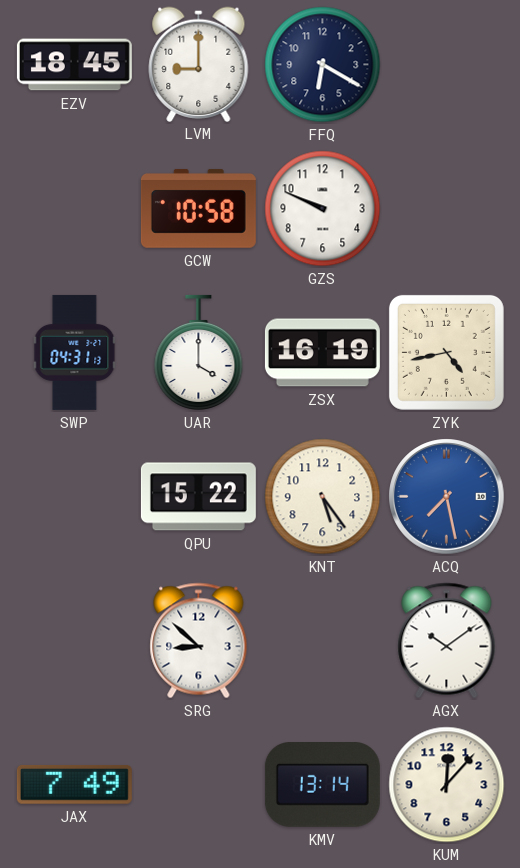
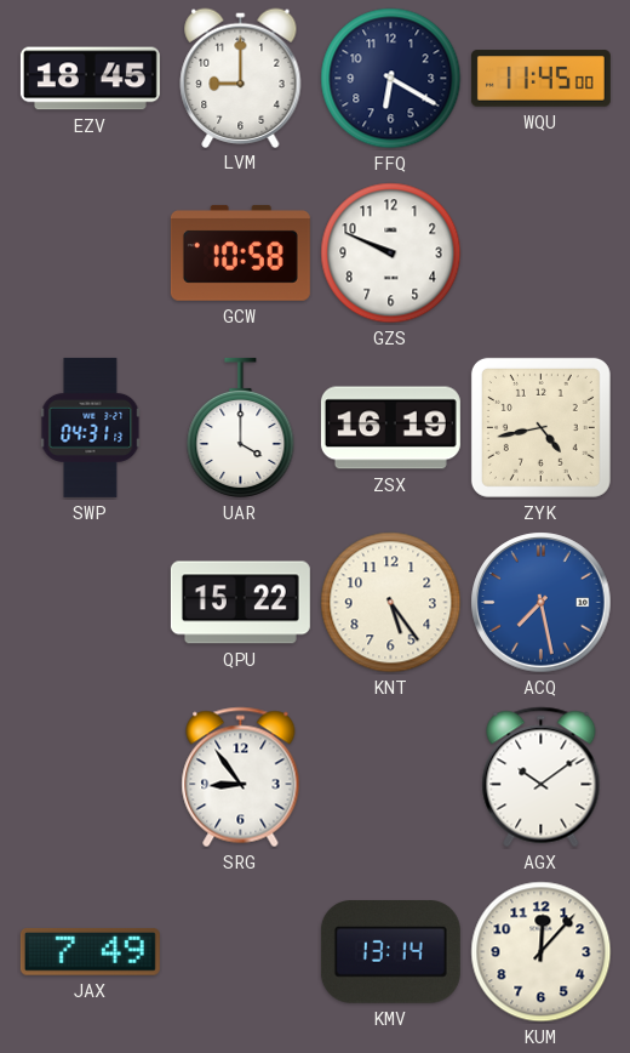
WQU: none -> 11:45
SRG: 8:52 -> 8:54
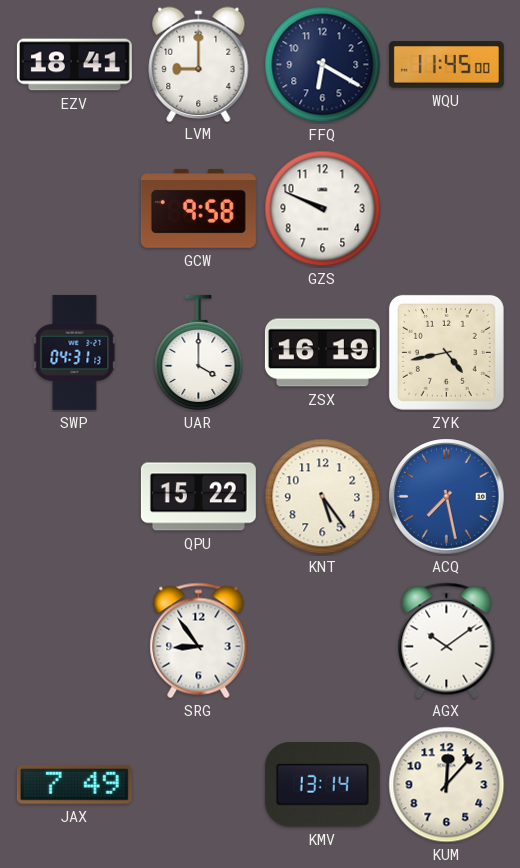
EZV: 18:45 -> 18:41
GCW: 10:58 -> 9:58
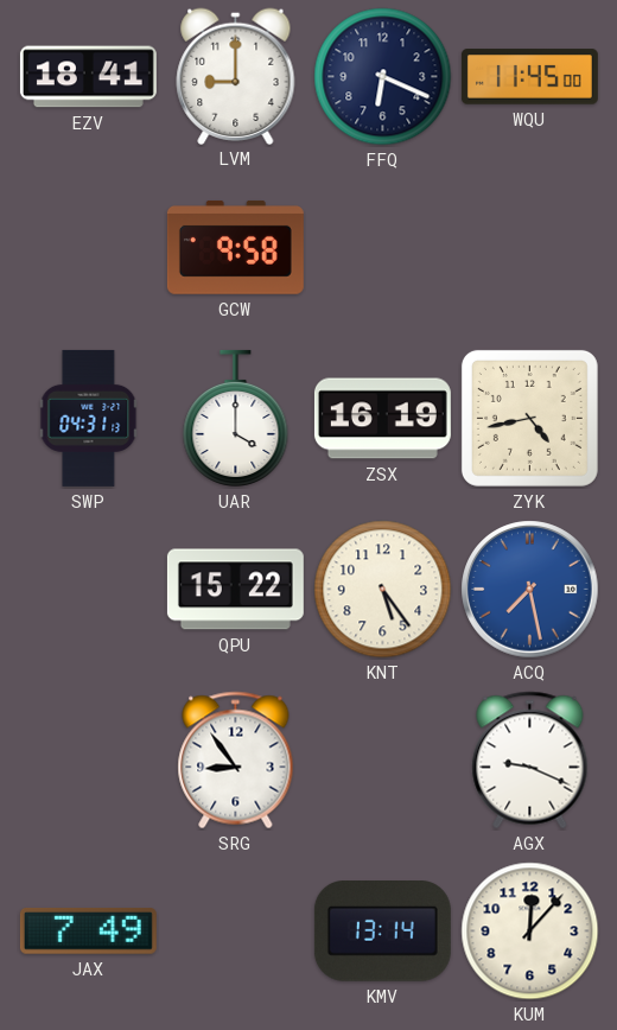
FFQ: 6:20 -> 6:19
GZS: 9:49 -> none
AGX: 10:09 -> 9:19
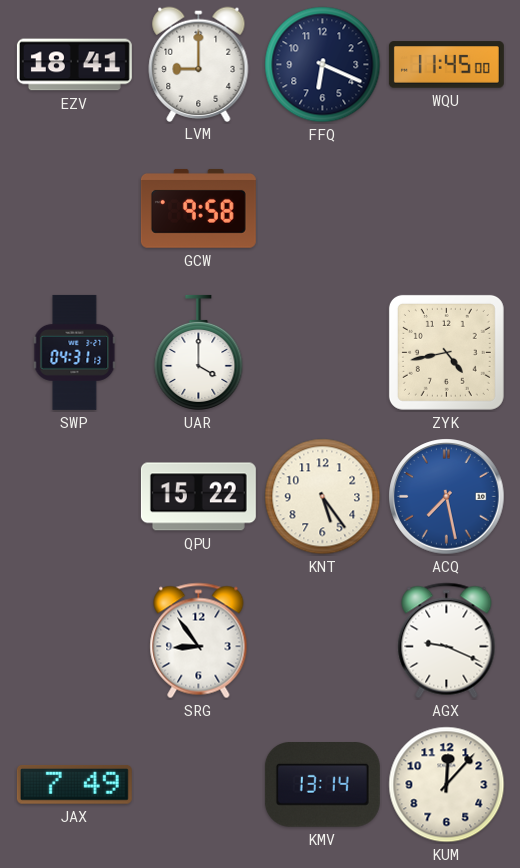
ZSX: 16:19 -> none
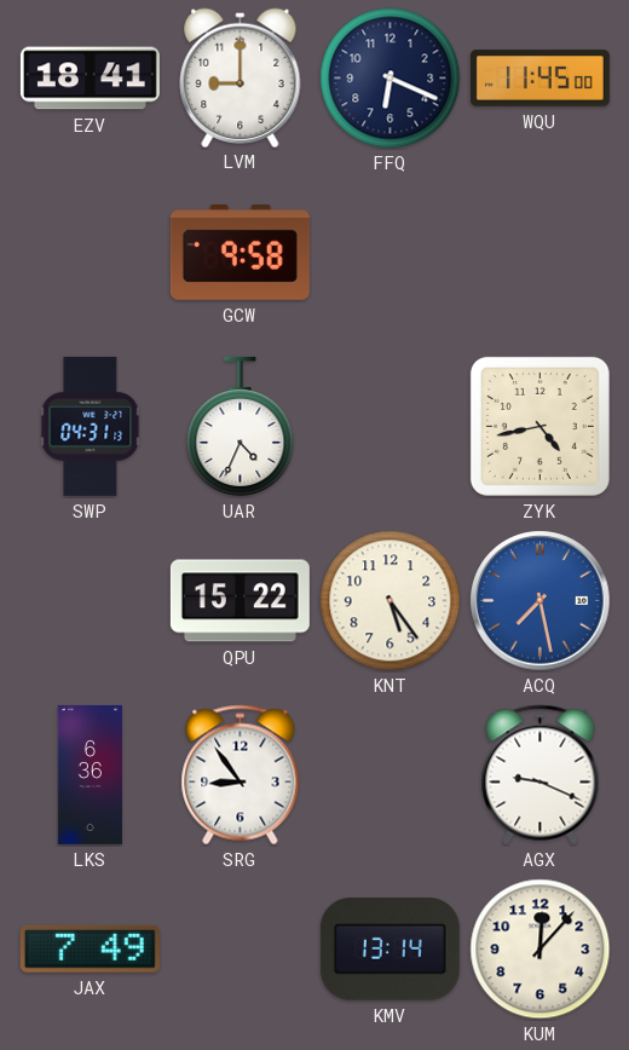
UAR: 4:00 -> 4:34
LKS: none -> 6:36
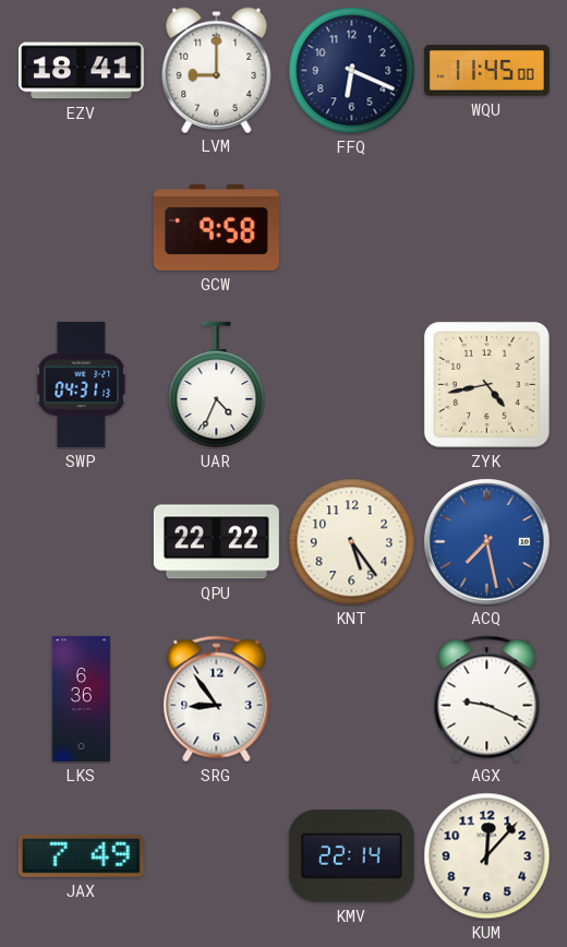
QPU: 15:22 -> 22:22
KMV: 13:14 -> 22:14
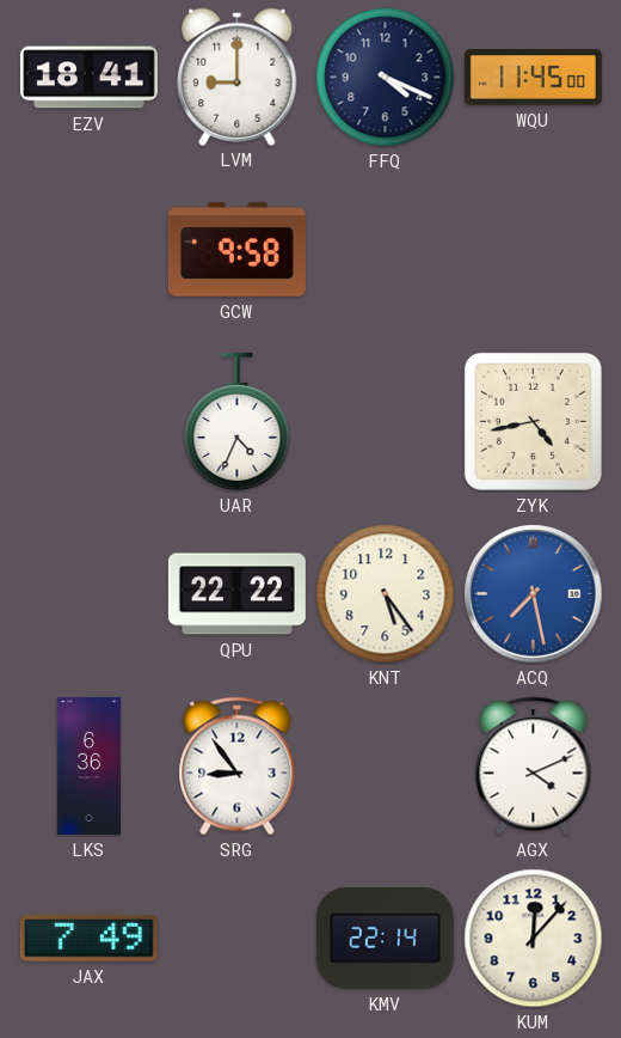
FFQ: 6:19 -> 4:19
SWP: 04:31 -> none
AGX: 9:19 -> 4:11
